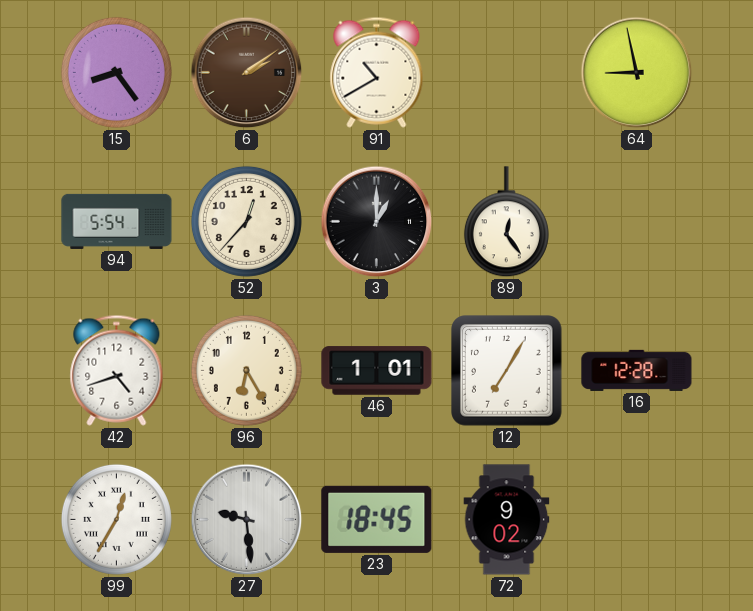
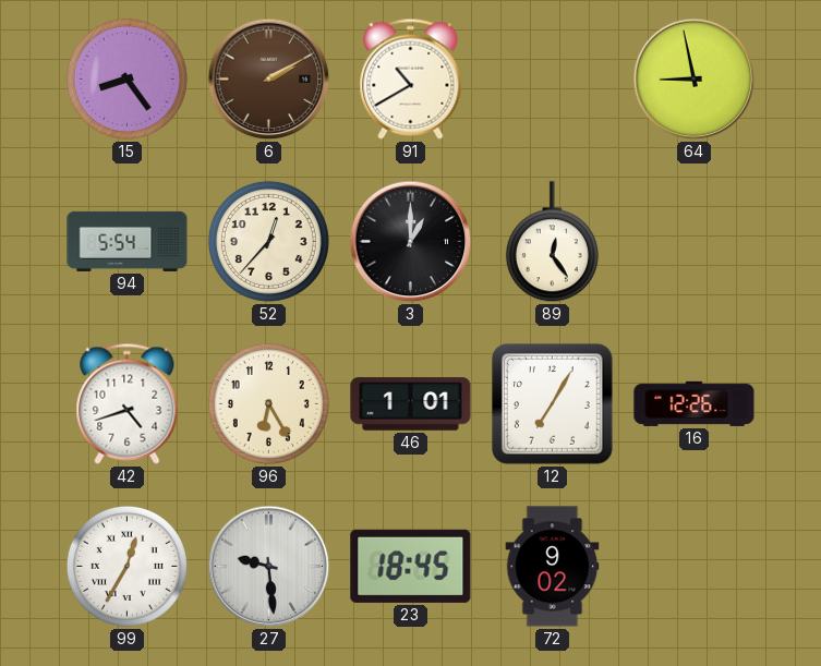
6: 2:09 -> 2:10
16: 12:28 -> 12:26
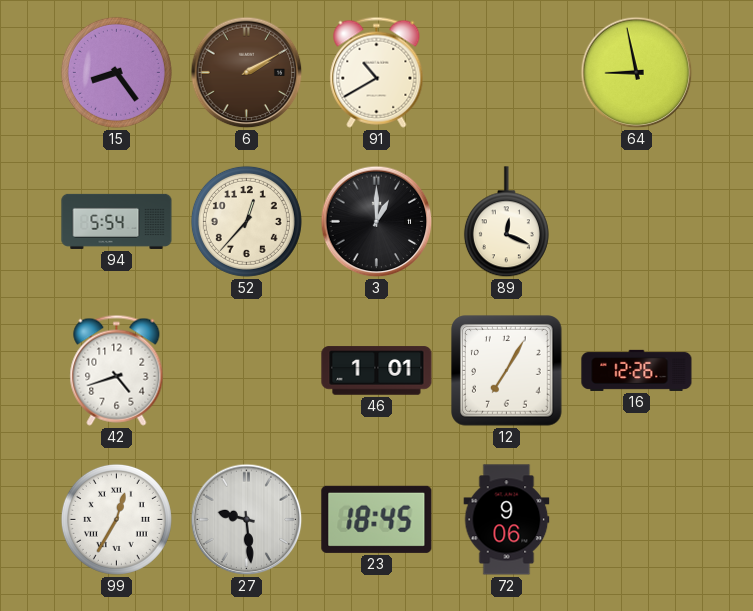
89: 12:24 -> 12:19
96: 6:25 -> none
72: 9:02 -> 9:06
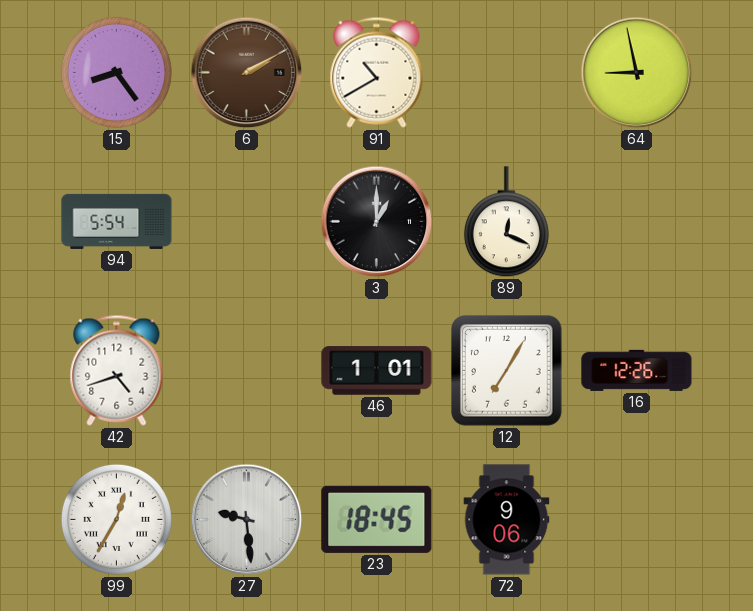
52: 12:37 -> none
